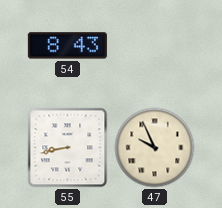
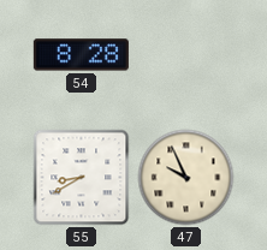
54: 8:43 -> 8:28
55: 8:43 -> 8:40
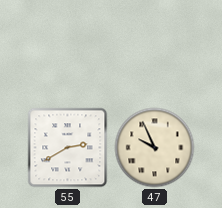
54: 8:28 -> none
55: 8:40 -> 2:40
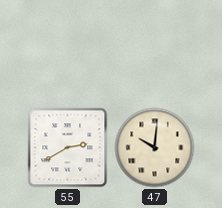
47: 9:56 -> 10:01
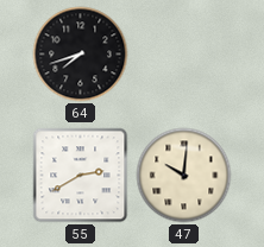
64: none -> 7:42
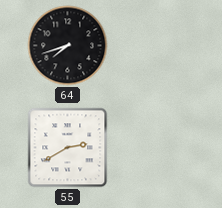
47: 10:01 -> none
